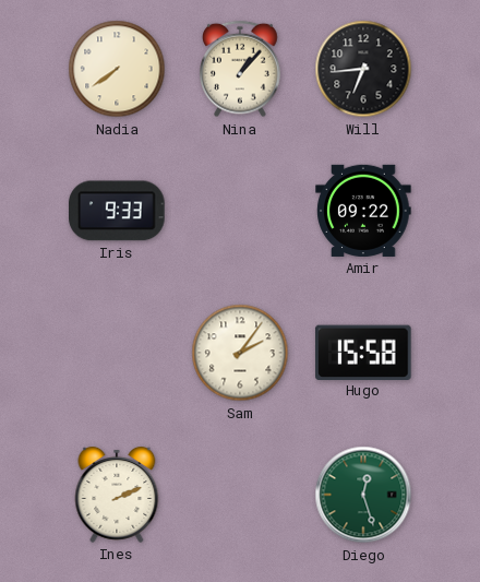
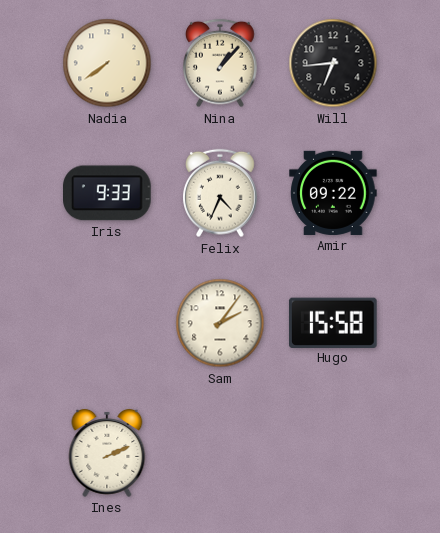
Felix: none -> 4:34
Diego: 12:27 -> none
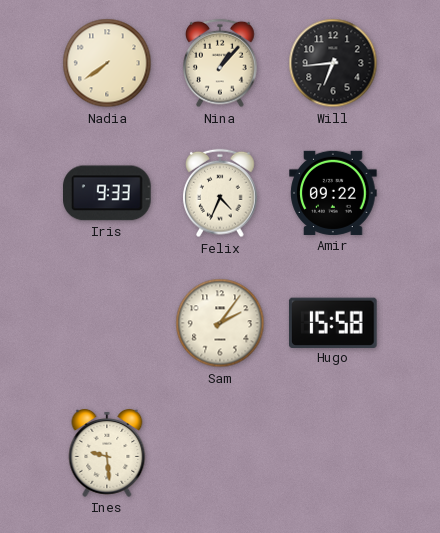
Ines: 2:11 -> 9:29
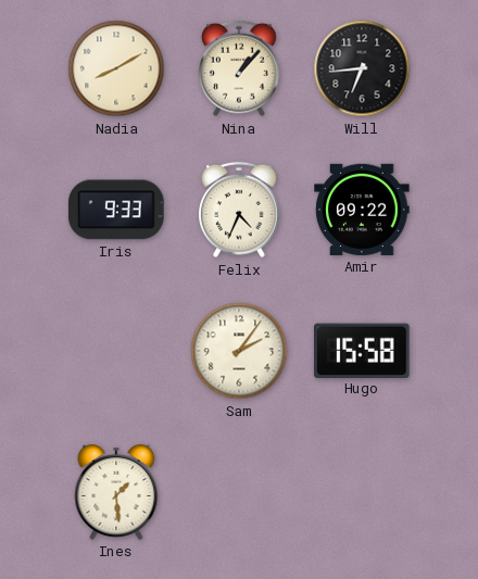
Nadia: 7:39 -> 8:10
Ines: 9:29 -> 1:29
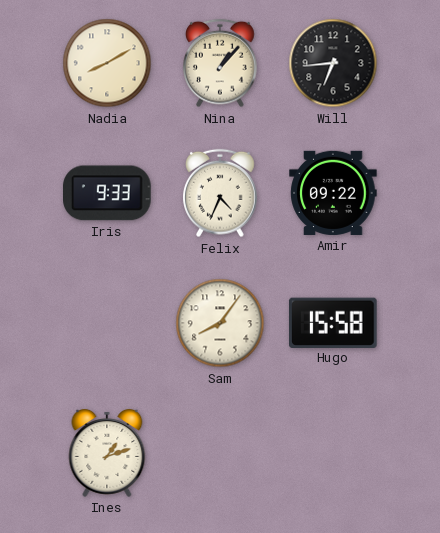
Sam: 2:06 -> 8:06
Ines: 1:29 -> 1:12
